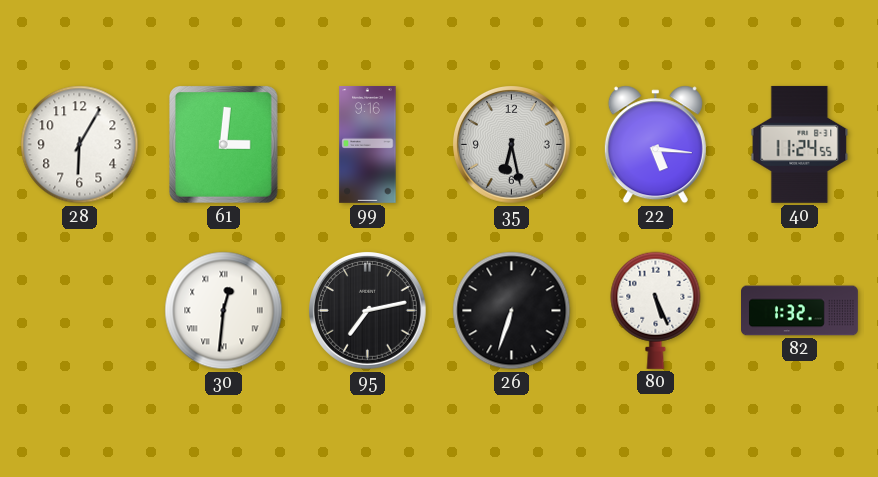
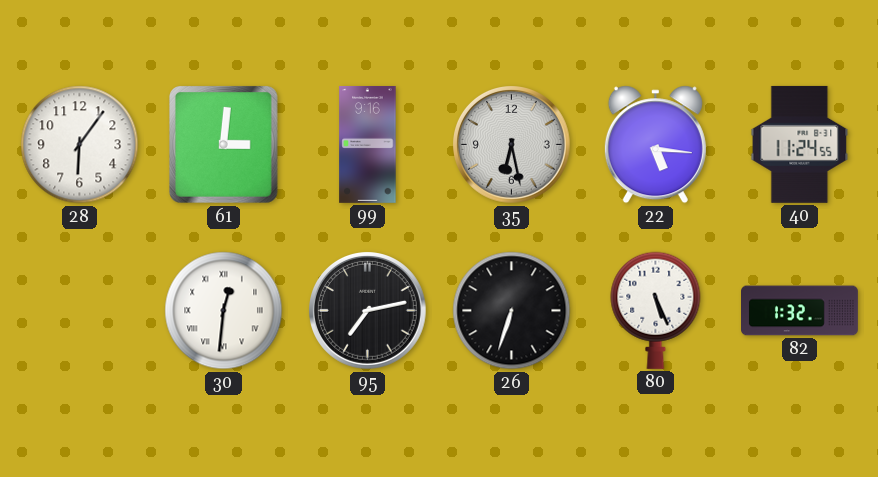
28: 6:05 -> 6:06
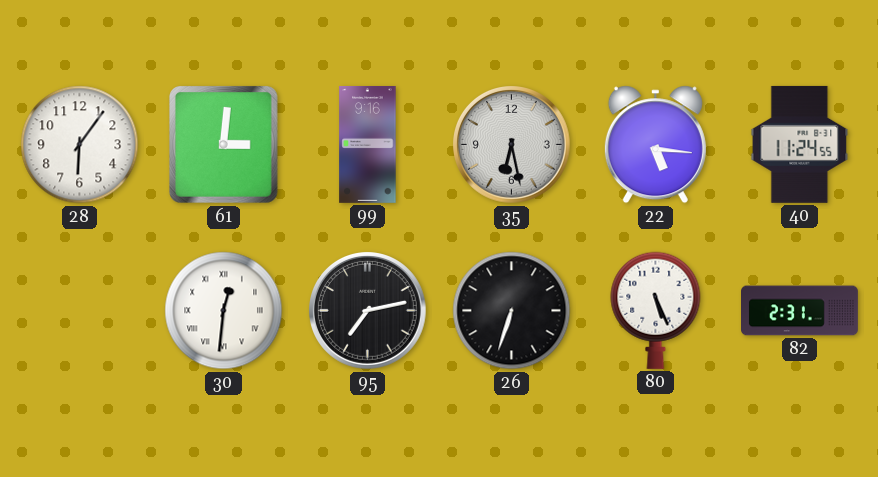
82: 1:32 -> 2:31
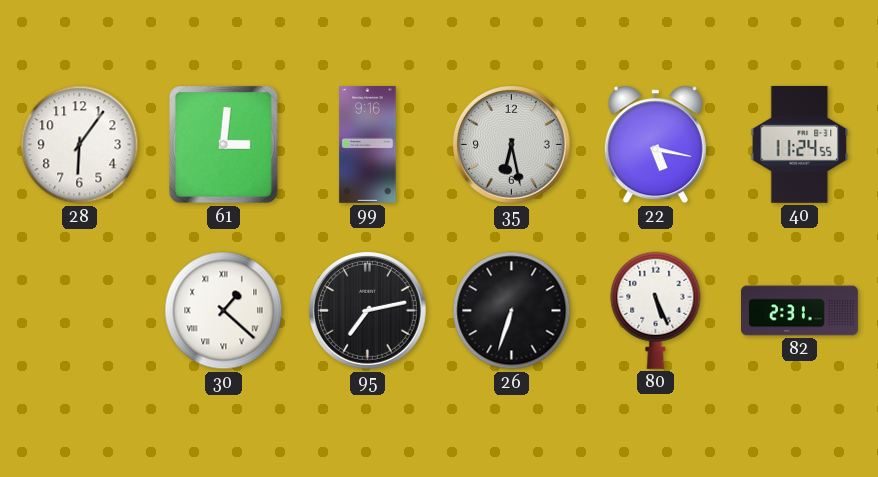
22: 5:16 -> 5:17
30: 12:31 -> 1:22
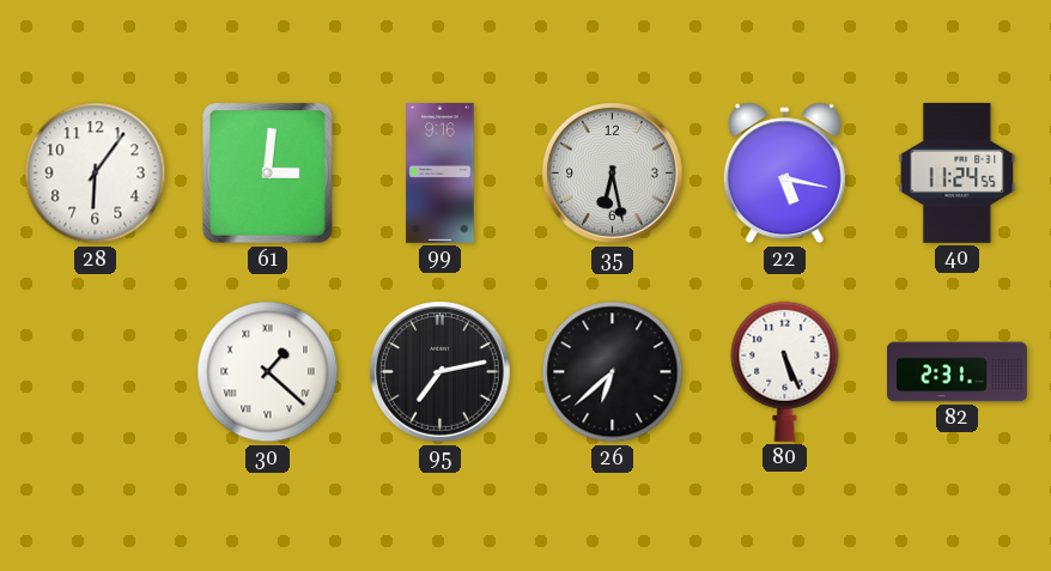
26: 6:33 -> 6:38
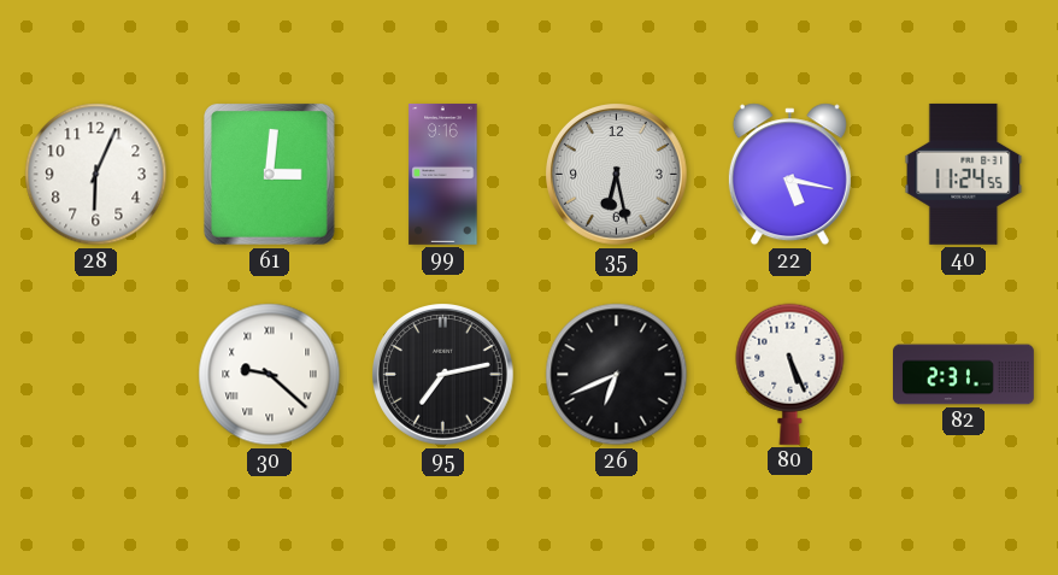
28: 6:06 -> 6:04
30: 1:22 -> 9:22
26: 6:38 -> 6:41
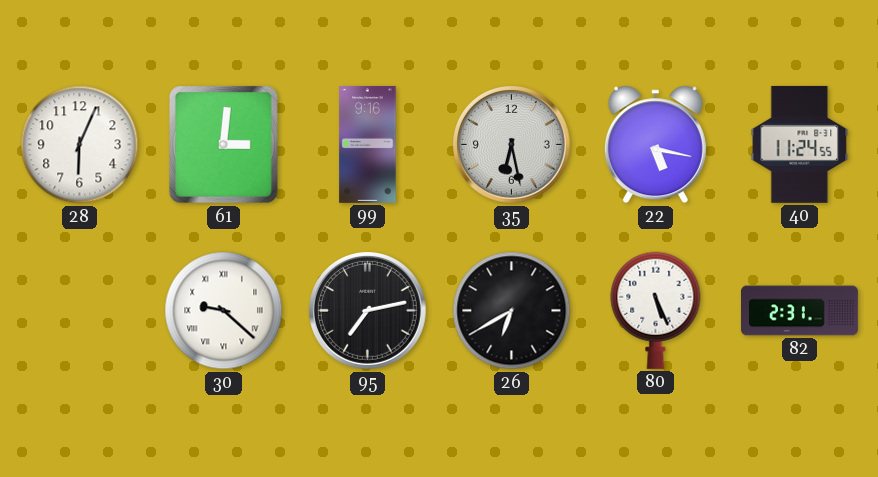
26: 6:41 -> 6:40
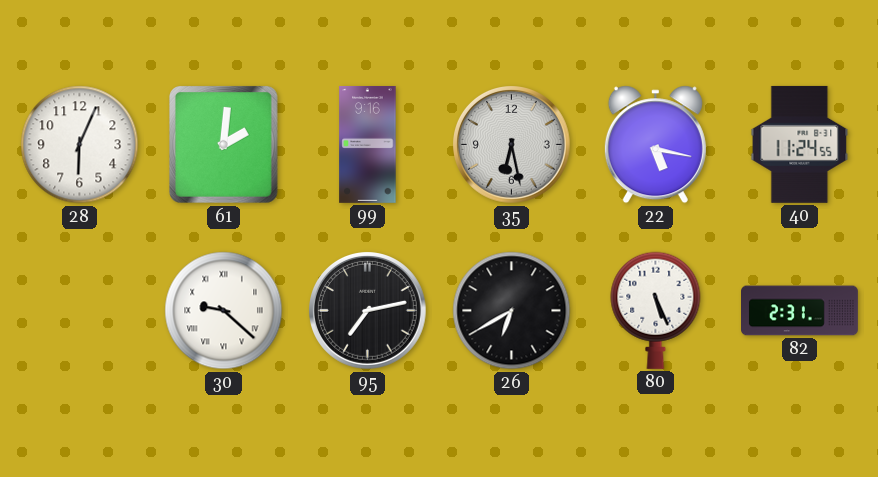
61: 3:01 -> 2:01
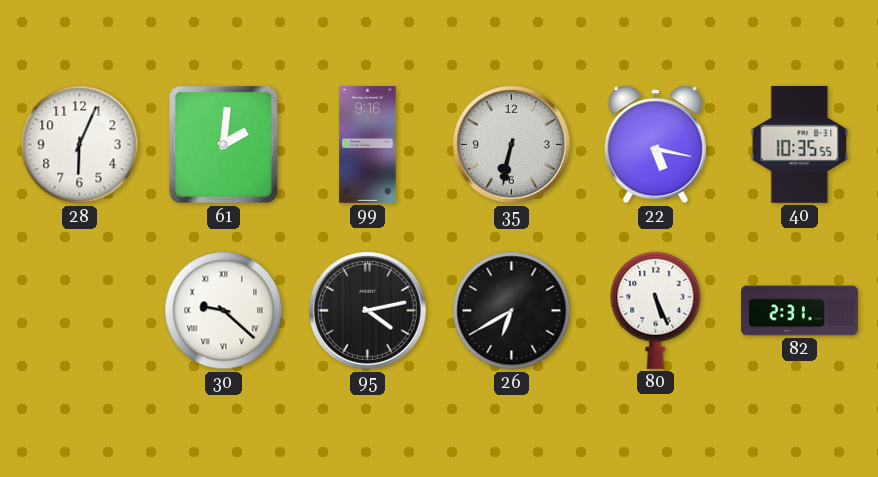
35: 6:28 -> 6:32
40: 11:24 -> 10:35
95: 7:13 -> 4:13
